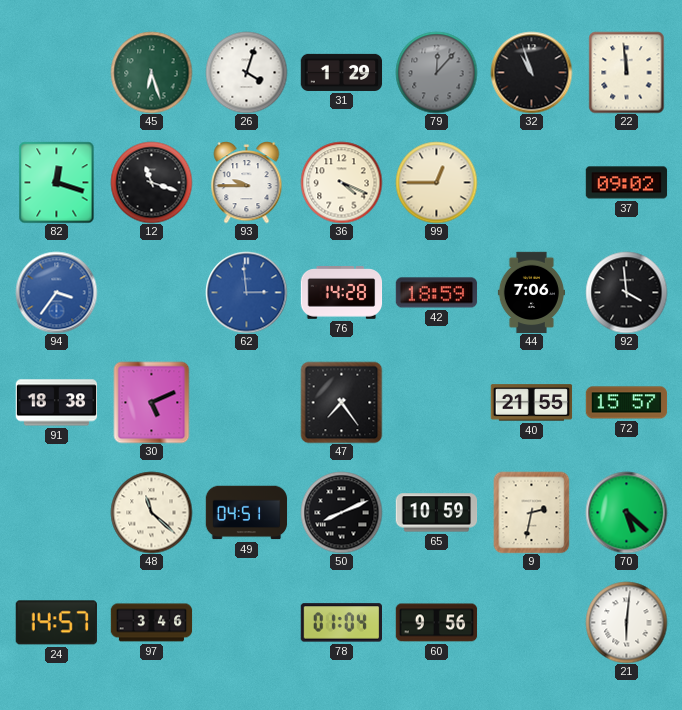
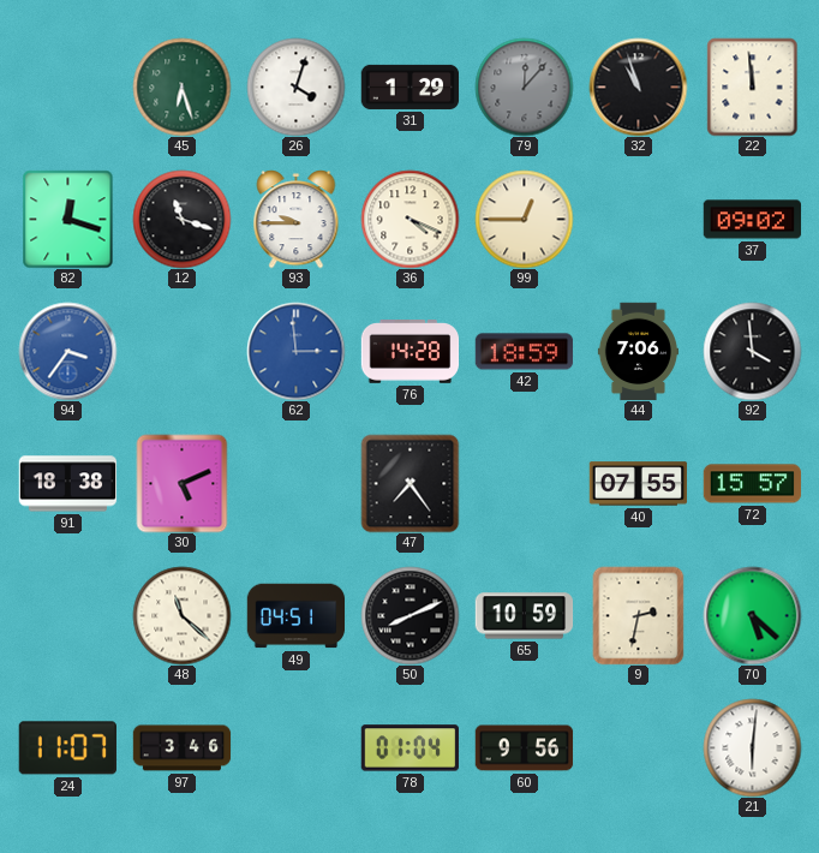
40: 21:55 -> 07:55
24: 14:57 -> 11:07
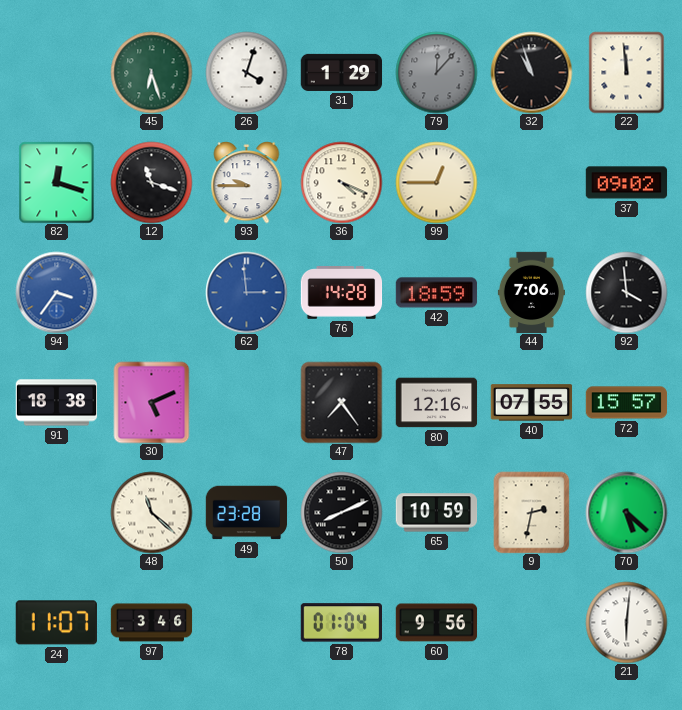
80: none -> 12:16
49: 04:51 -> 23:28
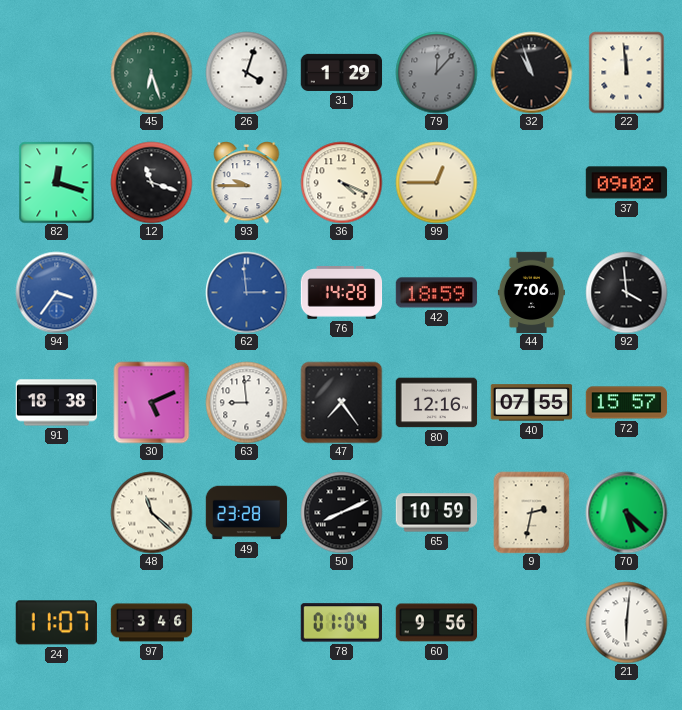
63: none -> 8:59
